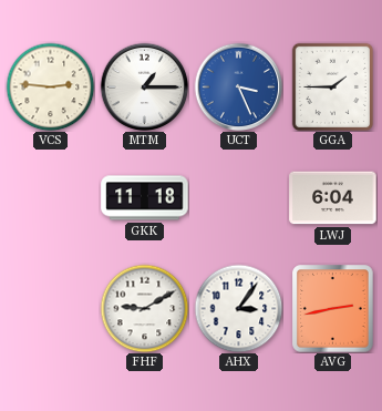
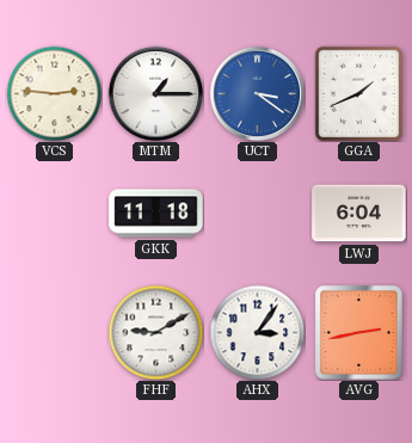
UCT: 3:26 -> 3:21
GGA: 1:45 -> 1:41
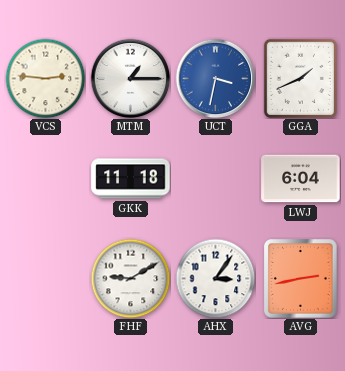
UCT: 3:21 -> 3:32
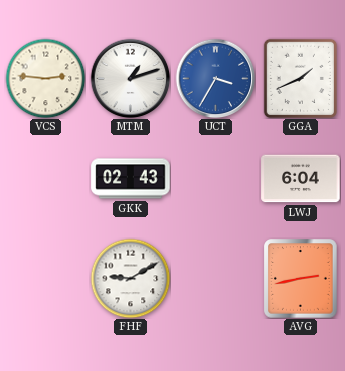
MTM: 1:15 -> 1:12
UCT: 3:32 -> 3:35
GKK: 11:18 -> 02:43
AHX: 3:06 -> none
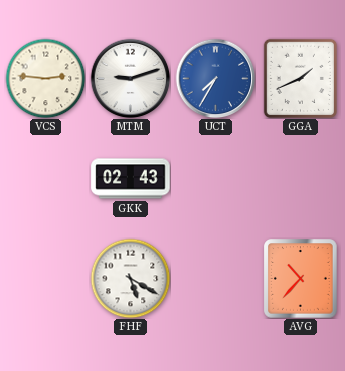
MTM: 1:12 -> 9:12
UCT: 3:35 -> 7:35
LWJ: 6:04 -> none
FHF: 9:10 -> 5:20
AVG: 2:43 -> 10:37
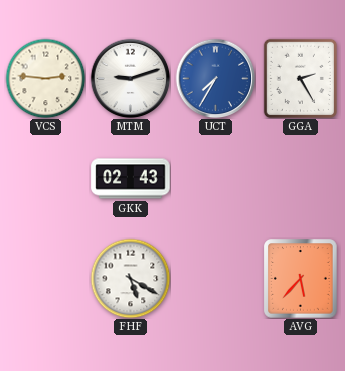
GGA: 1:41 -> 2:25
AVG: 10:37 -> 5:37
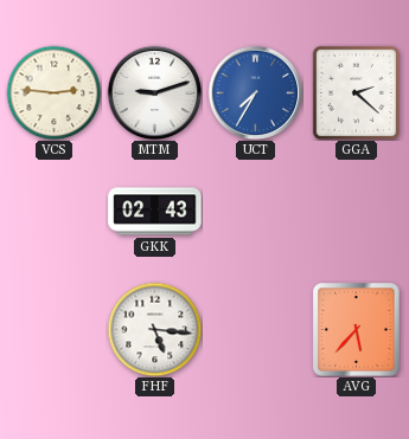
GGA: 2:25 -> 2:22
FHF: 5:20 -> 5:16
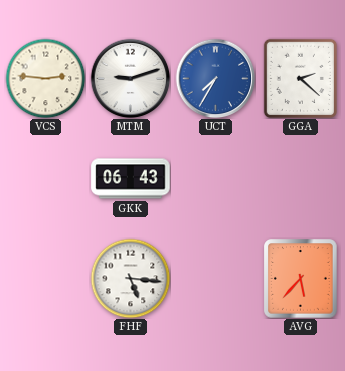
GKK: 02:43 -> 06:43
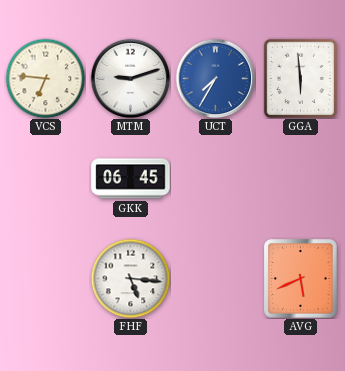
VCS: 2:46 -> 6:46
GGA: 2:22 -> 5:59
GKK: 06:43 -> 06:45
AVG: 5:37 -> 5:41
